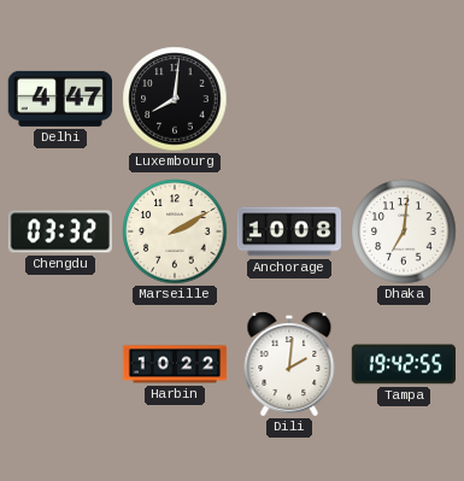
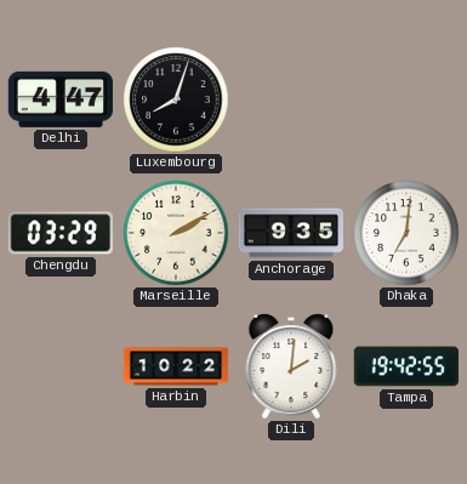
Luxembourg: 8:01 -> 8:03
Chengdu: 03:32 -> 03:29
Anchorage: 10:08 -> 9:35
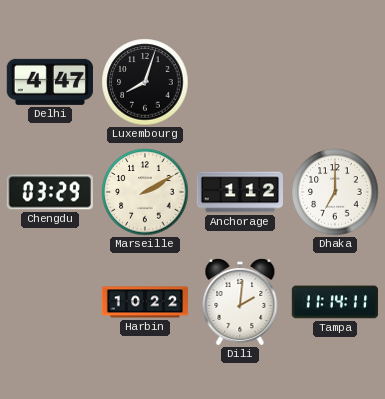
Anchorage: 9:35 -> 1:12
Dhaka: 7:01 -> 7:00
Tampa: 19:42 -> 11:14
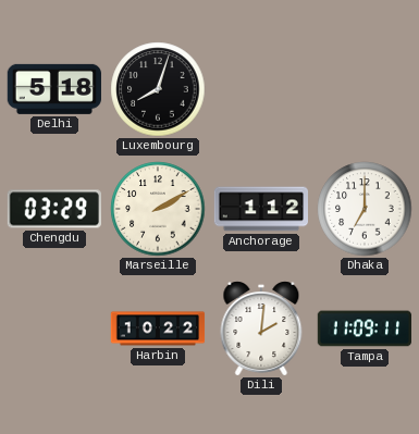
Delhi: 4:47 -> 5:18
Tampa: 11:14 -> 11:09
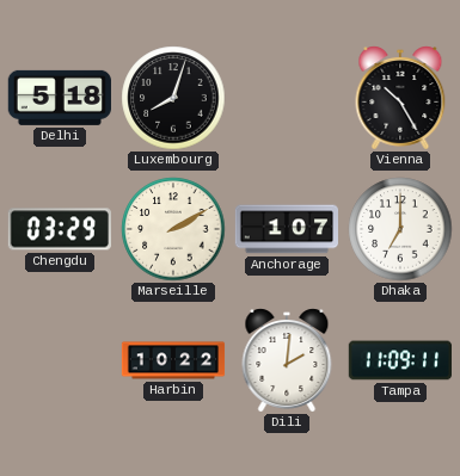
Vienna: none -> 10:25
Anchorage: 1:12 -> 1:07
